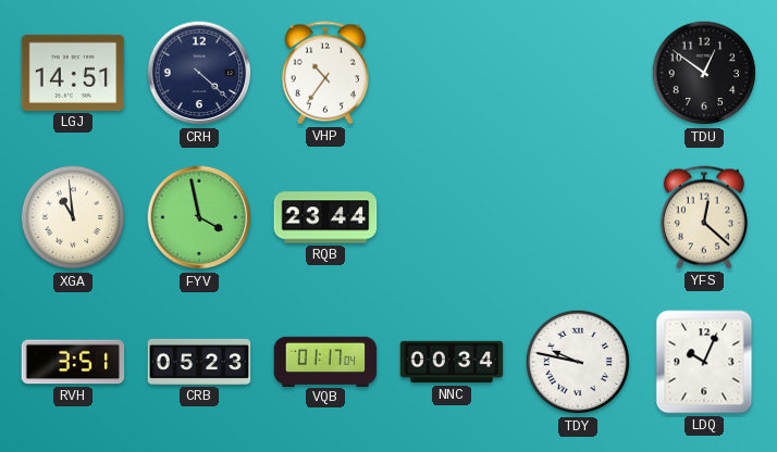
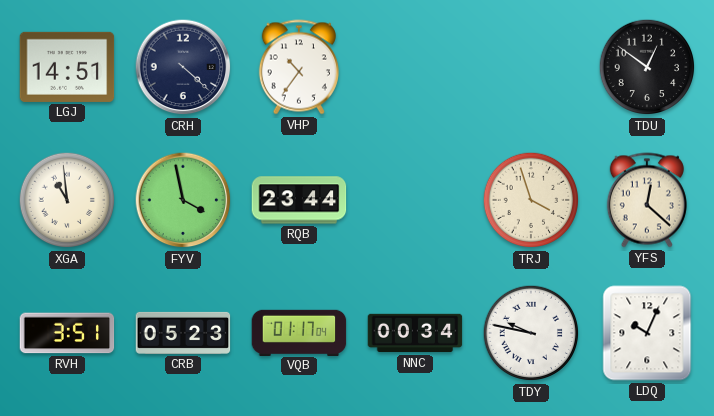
TRJ: none -> 3:57
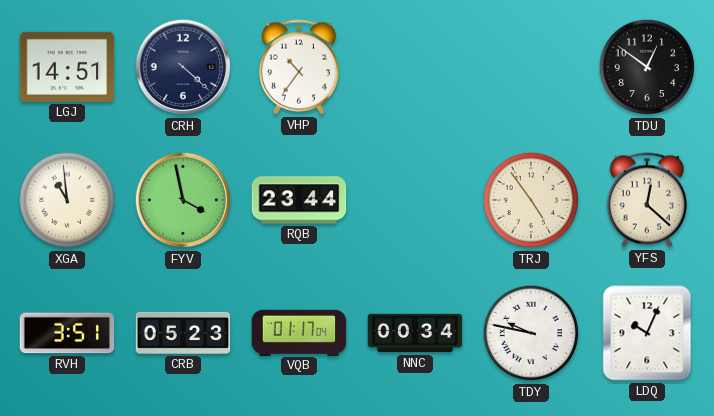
TRJ: 3:57 -> 4:54
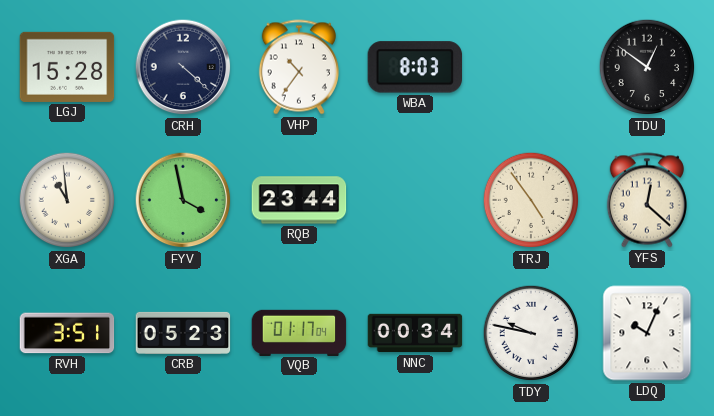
LGJ: 14:51 -> 15:28
WBA: none -> 8:03
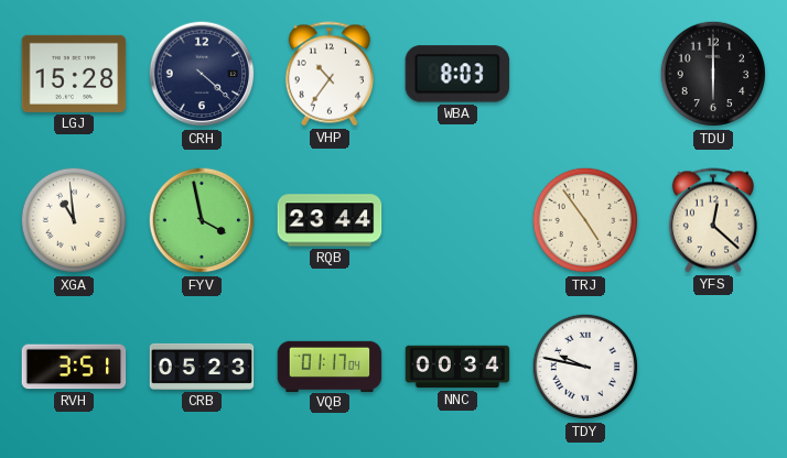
TDU: 12:51 -> 6:00
LDQ: 10:04 -> none
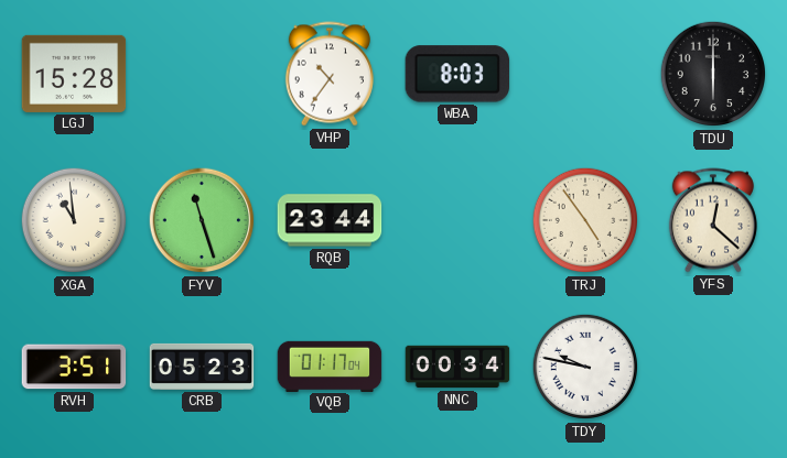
CRH: 4:22 -> none
FYV: 3:58 -> 11:27
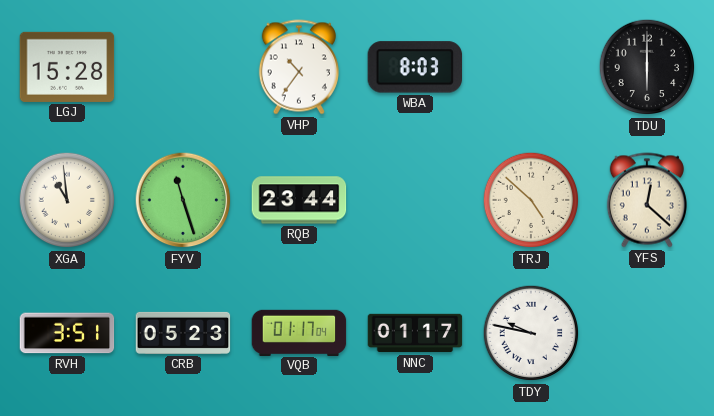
TRJ: 4:54 -> 4:52
NNC: 00:34 -> 01:17
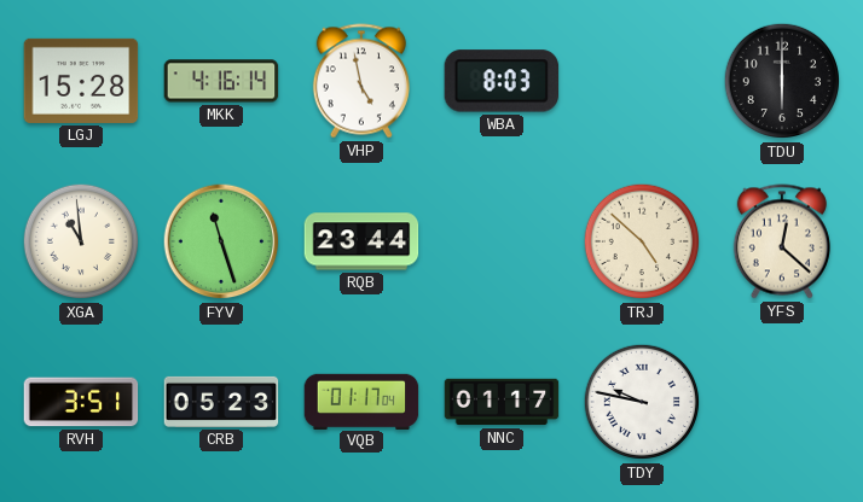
MKK: none -> 4:16
VHP: 10:36 -> 4:58
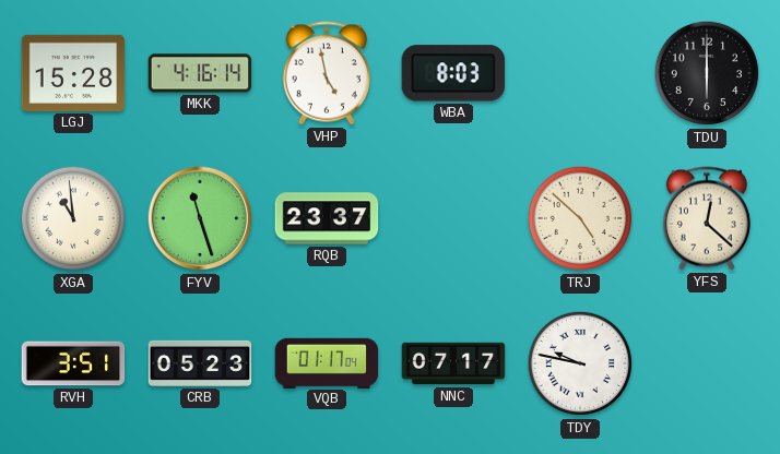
RQB: 23:44 -> 23:37
NNC: 01:17 -> 07:17
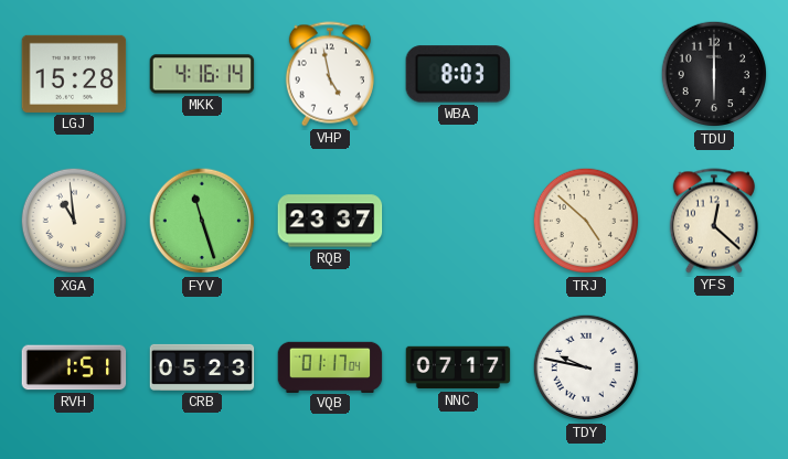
RVH: 3:51 -> 1:51
